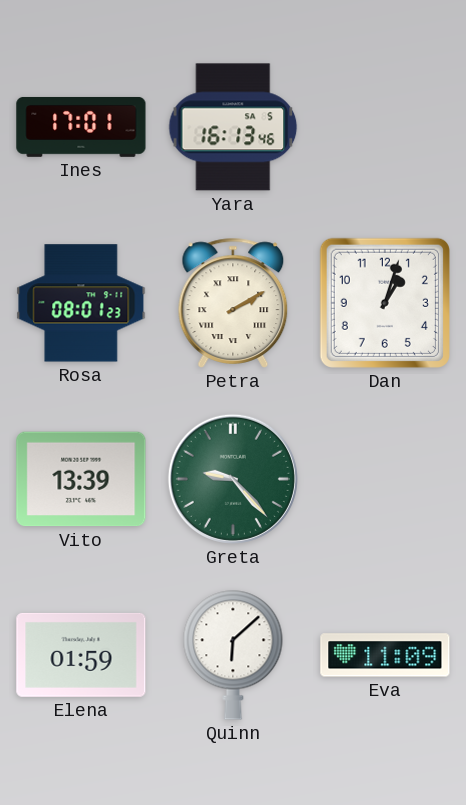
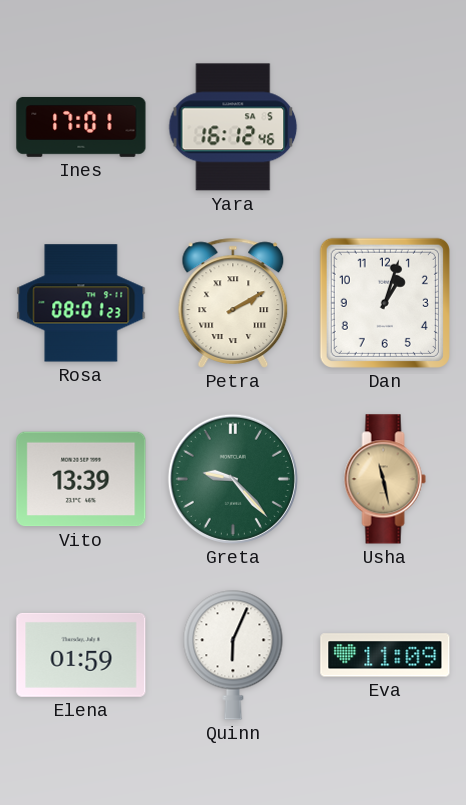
Yara: 16:13 -> 16:12
Usha: none -> 11:28
Quinn: 6:08 -> 6:04
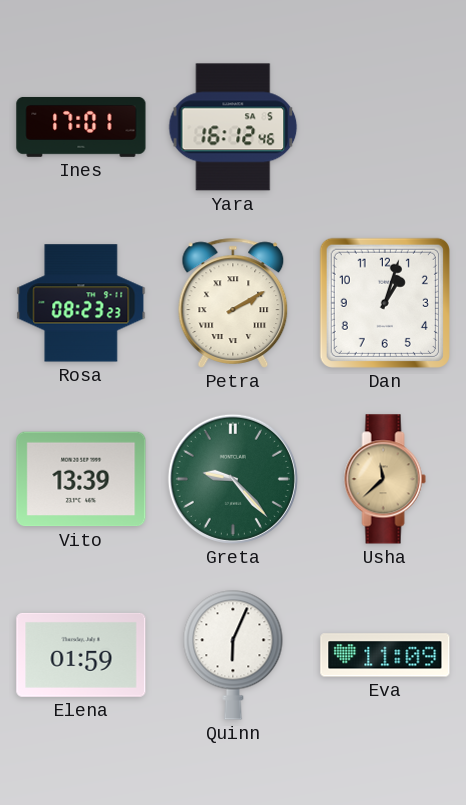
Rosa: 08:01 -> 08:23
Usha: 11:28 -> 11:38
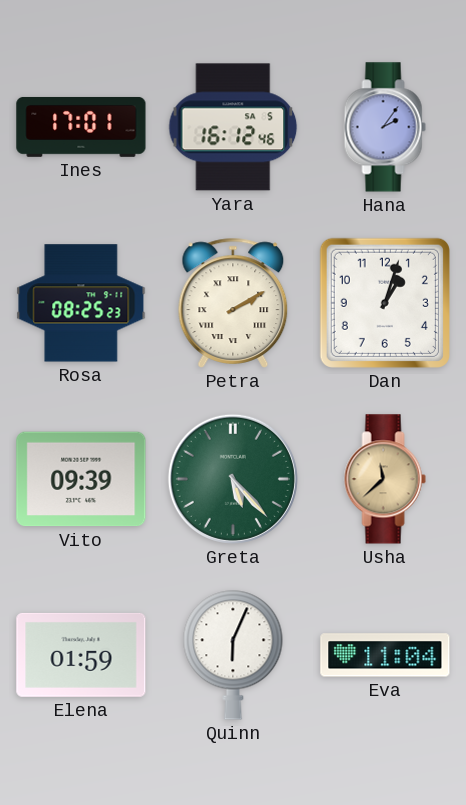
Hana: none -> 2:06
Rosa: 08:23 -> 08:25
Vito: 13:39 -> 09:39
Greta: 9:23 -> 5:23
Eva: 11:09 -> 11:04
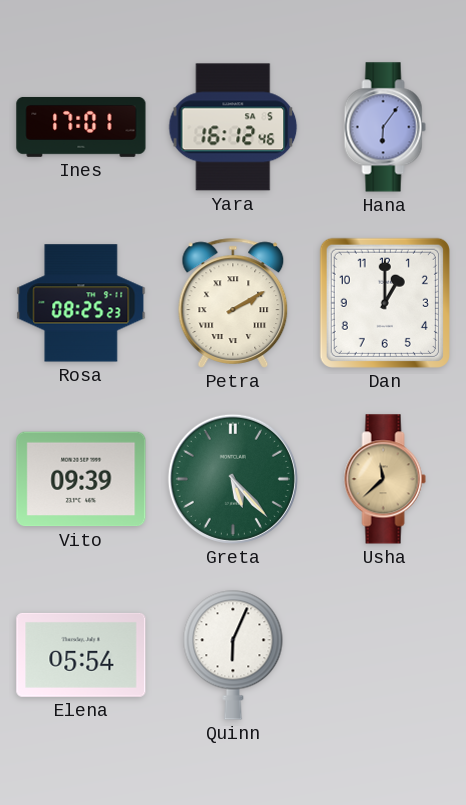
Hana: 2:06 -> 6:06
Dan: 1:03 -> 1:00
Elena: 01:59 -> 05:54
Eva: 11:04 -> none
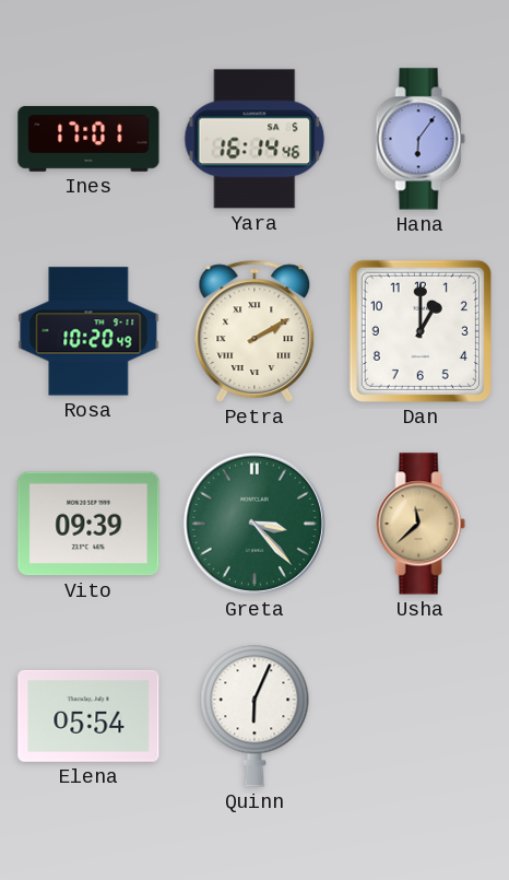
Yara: 16:12 -> 16:14
Rosa: 08:25 -> 10:20
Greta: 5:23 -> 3:23
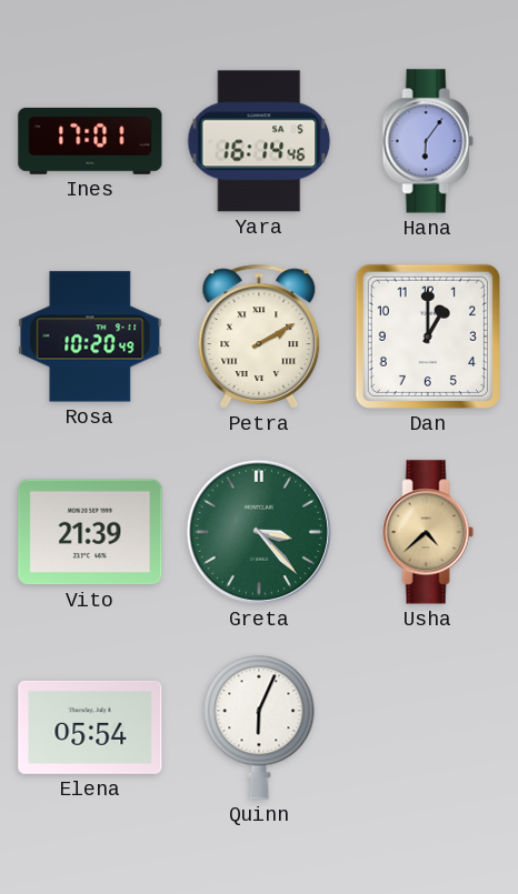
Vito: 09:39 -> 21:39
Usha: 11:38 -> 4:38
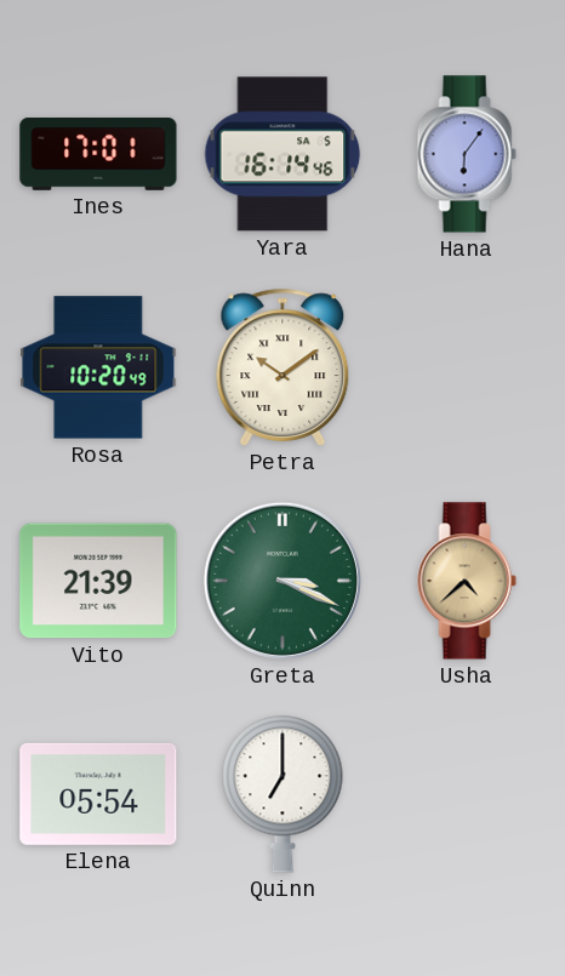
Petra: 2:10 -> 10:09
Dan: 1:00 -> none
Greta: 3:23 -> 3:19
Quinn: 6:04 -> 7:00
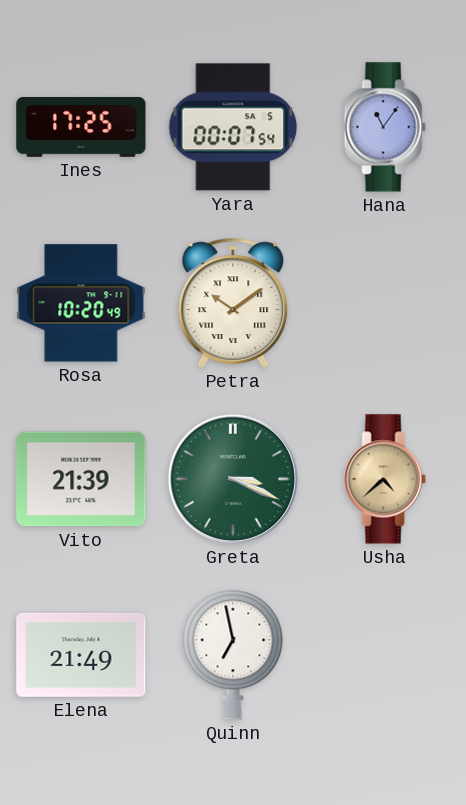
Ines: 17:01 -> 17:25
Yara: 16:14 -> 00:07
Hana: 6:06 -> 11:06
Elena: 05:54 -> 21:49
Quinn: 7:00 -> 6:58
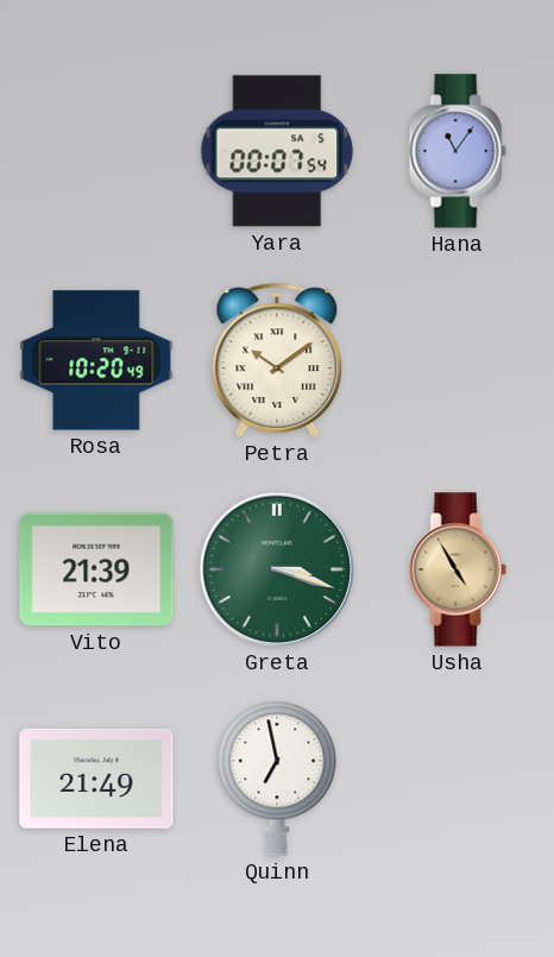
Ines: 17:25 -> none
Greta: 3:19 -> 3:18
Usha: 4:38 -> 4:55
